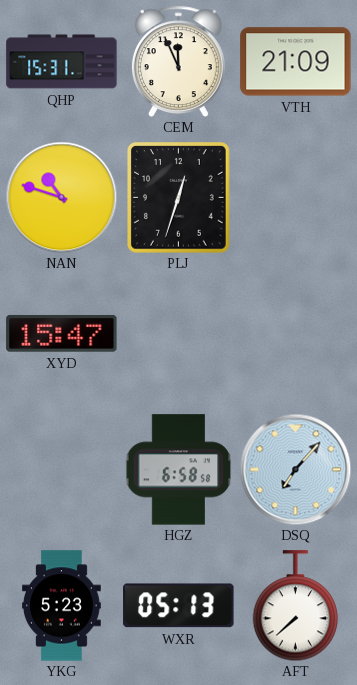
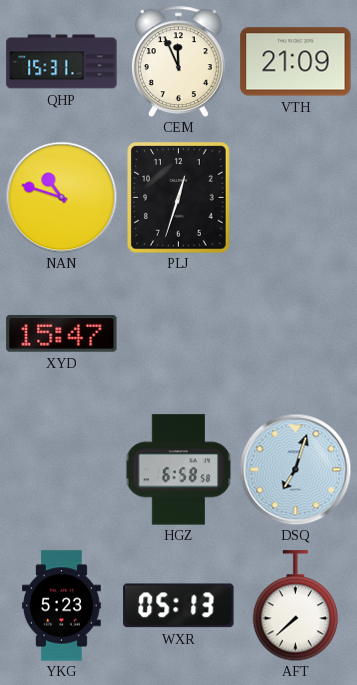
DSQ: 7:07 -> 7:03
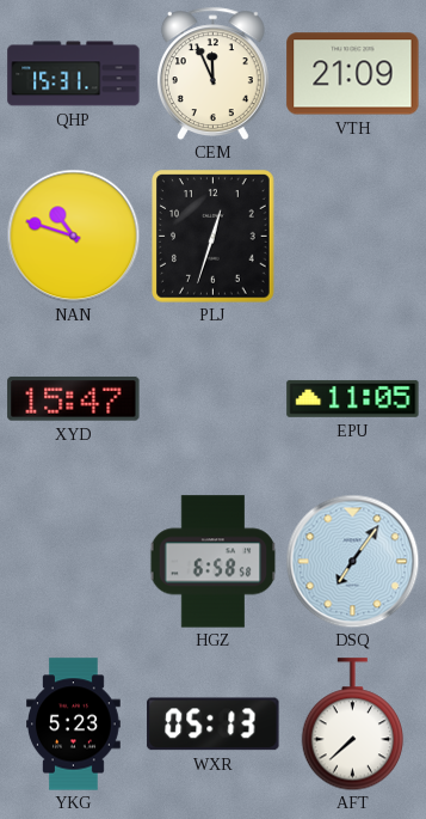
EPU: none -> 11:05
DSQ: 7:03 -> 7:06
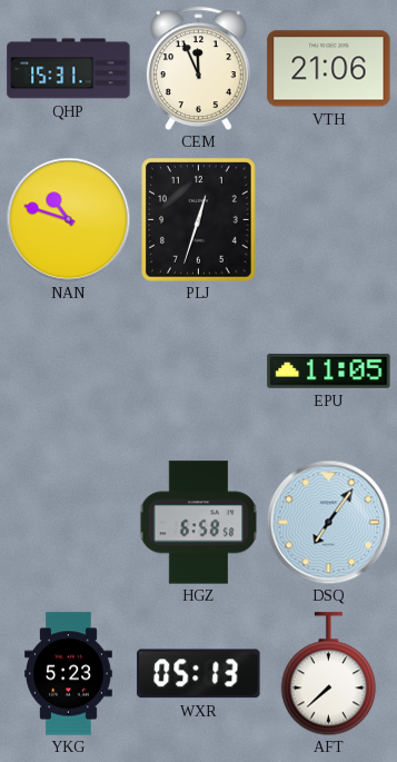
VTH: 21:09 -> 21:06
XYD: 15:47 -> none
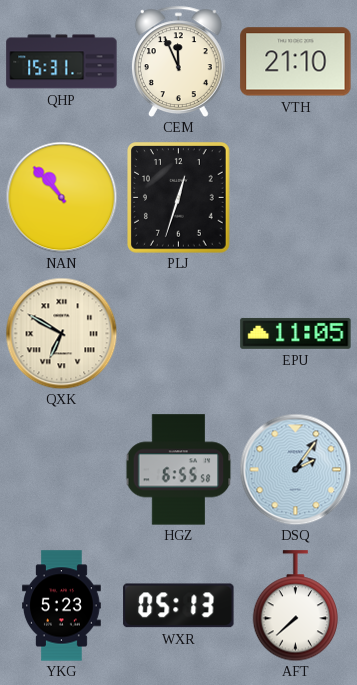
VTH: 21:06 -> 21:10
NAN: 10:48 -> 10:53
QXK: none -> 6:50
HGZ: 6:58 -> 6:55
DSQ: 7:06 -> 2:06
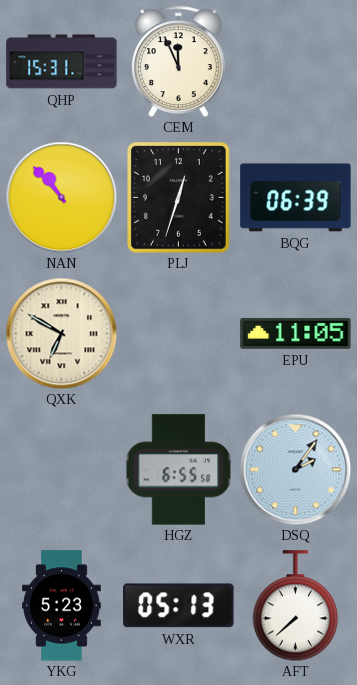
VTH: 21:10 -> none
BQG: none -> 06:39
